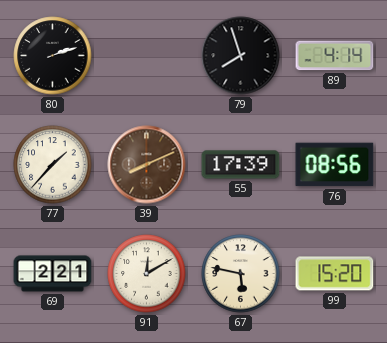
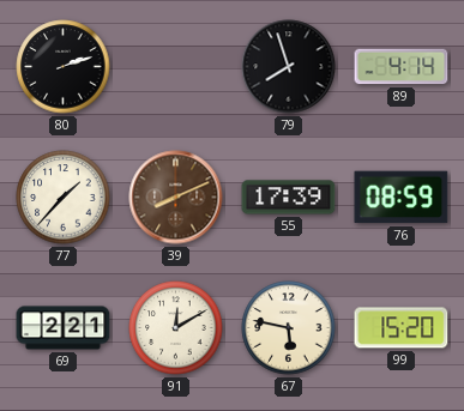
76: 08:56 -> 08:59
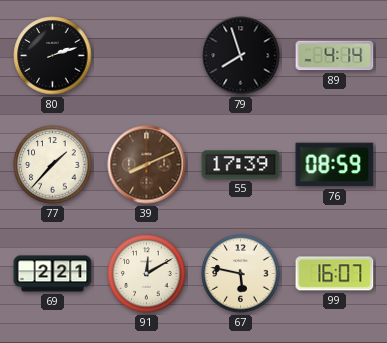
99: 15:20 -> 16:07
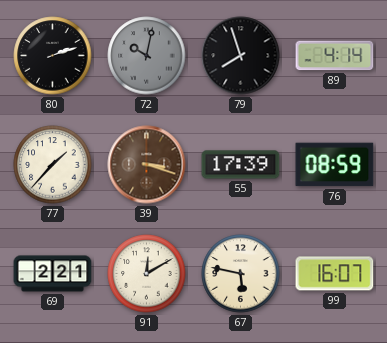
72: none -> 10:02
39: 8:11 -> 3:18
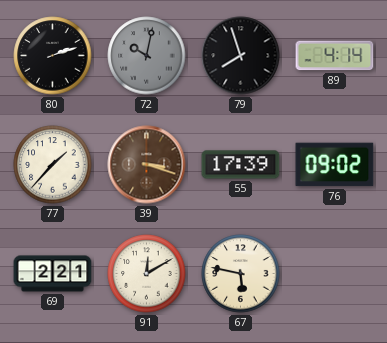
76: 08:59 -> 09:02
99: 16:07 -> none
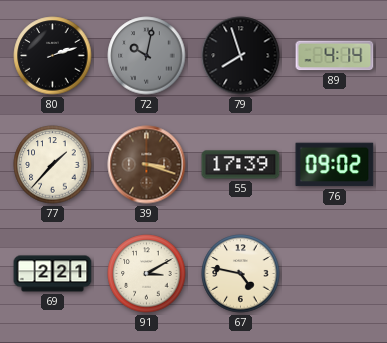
91: 12:10 -> 3:10
67: 5:47 -> 4:47
